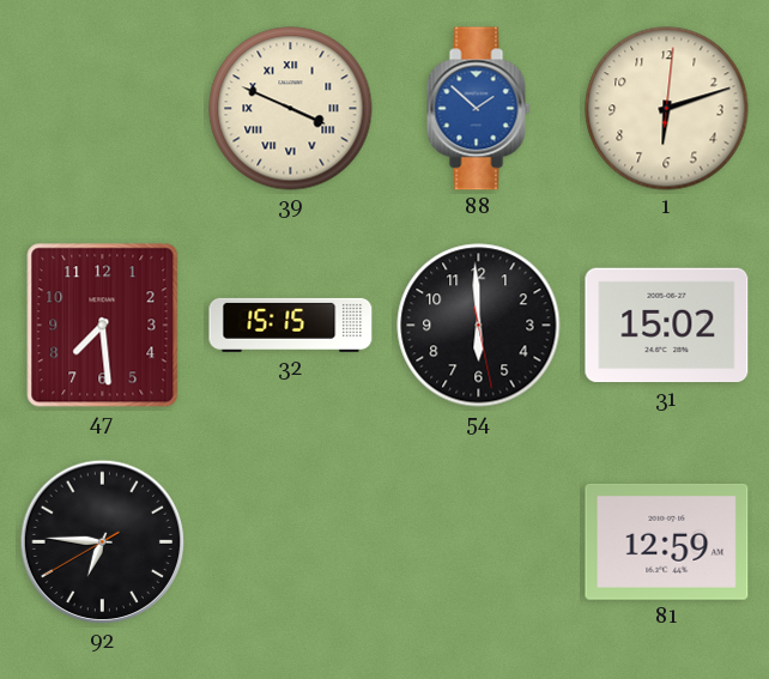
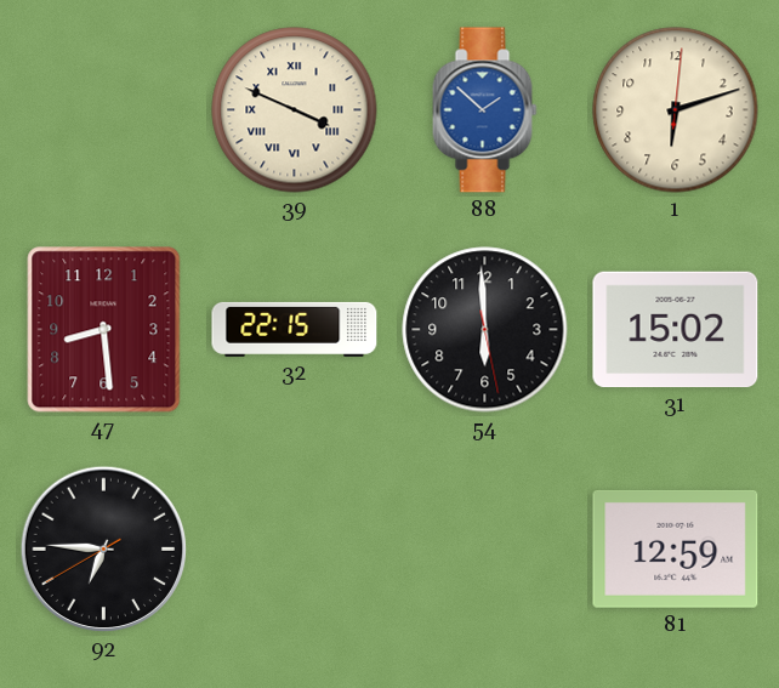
47: 7:29 -> 8:29
32: 15:15 -> 22:15
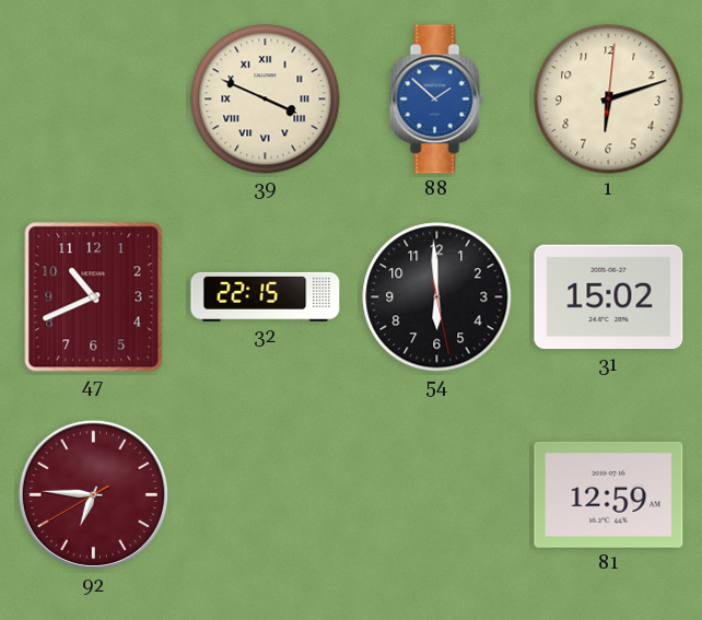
47: 8:29 -> 10:41
92 dial: black -> burgundy
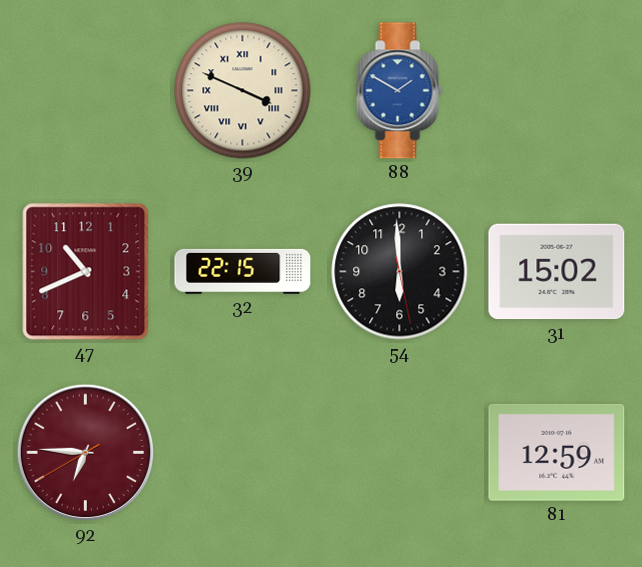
88: 1:52 -> 1:50
1: 6:12 -> none
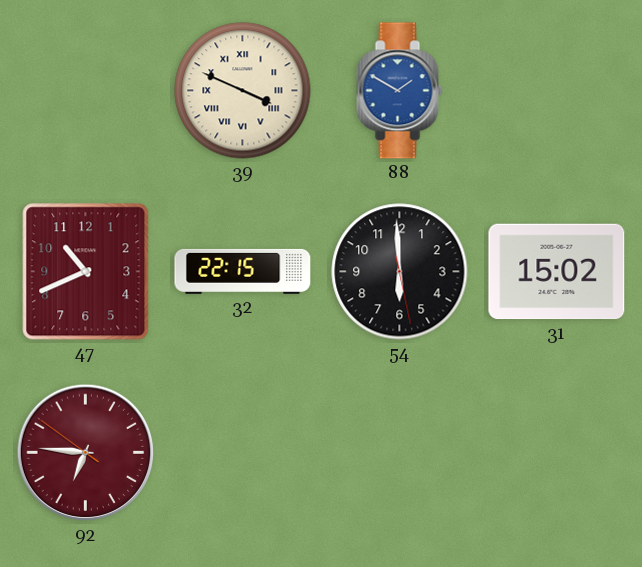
92: 6:45:40 -> 6:45:51
81: 12:59 -> none
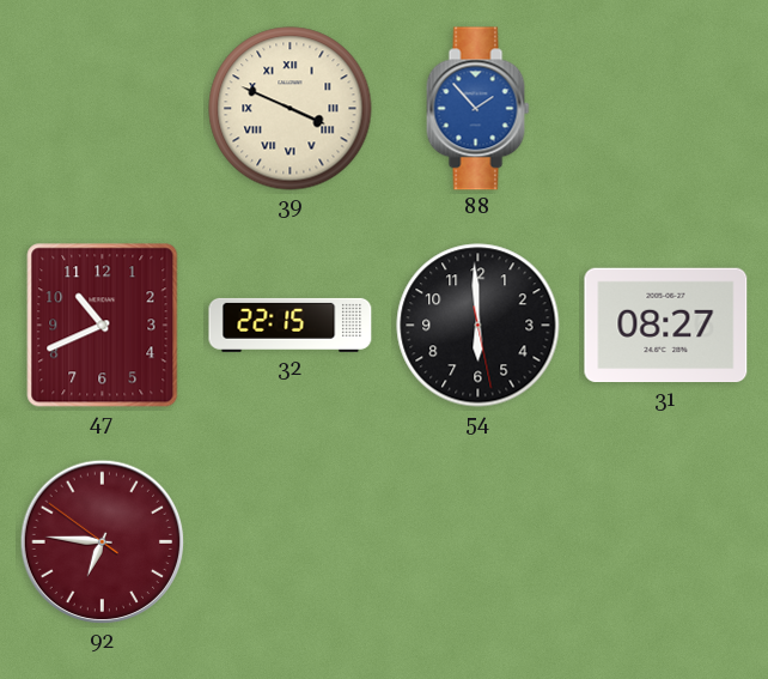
88: 1:50 -> 1:53
31: 15:02 -> 08:27
